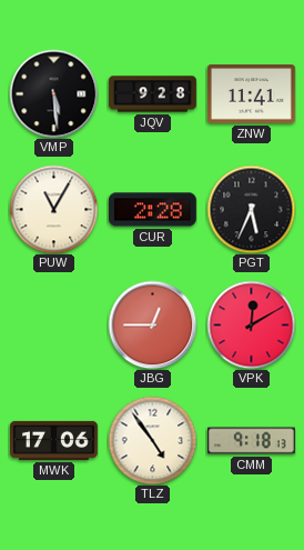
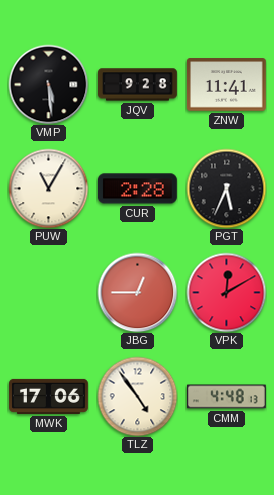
CMM: 9:18 -> 4:48
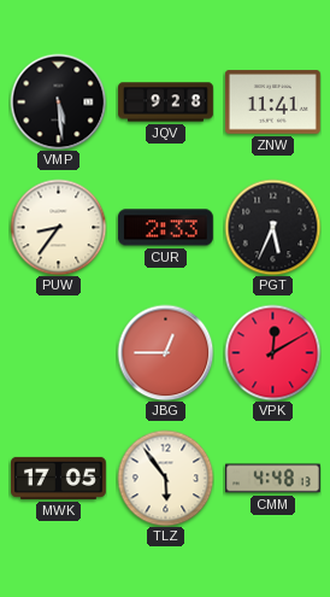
PUW: 11:05 -> 8:36
CUR: 2:28 -> 2:33
MWK: 17:06 -> 17:05
TLZ: 4:54 -> 5:54
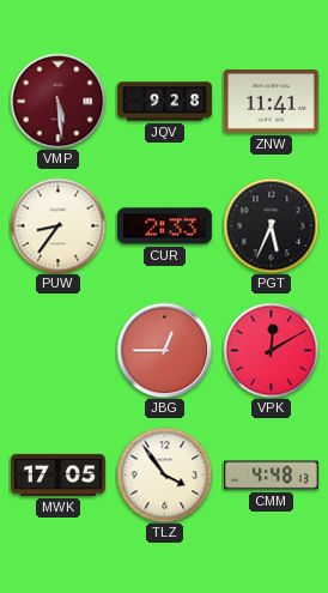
VMP dial: black -> burgundy
TLZ: 5:54 -> 3:54
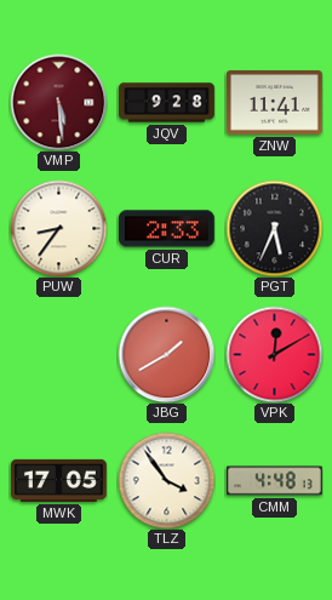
JBG: 12:45 -> 1:40
